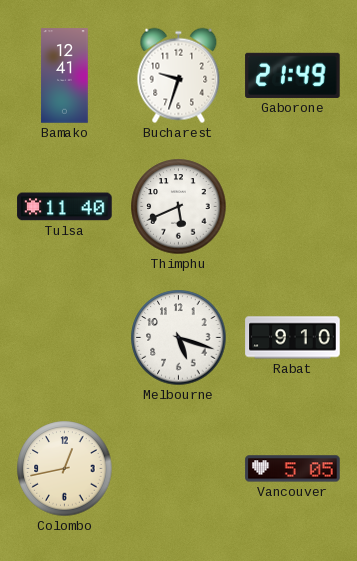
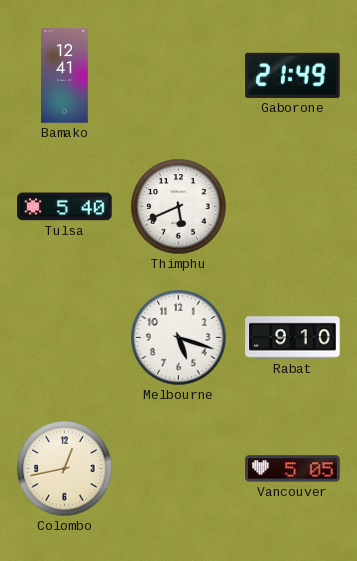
Bucharest: 9:33 -> none
Tulsa: 11:40 -> 5:40
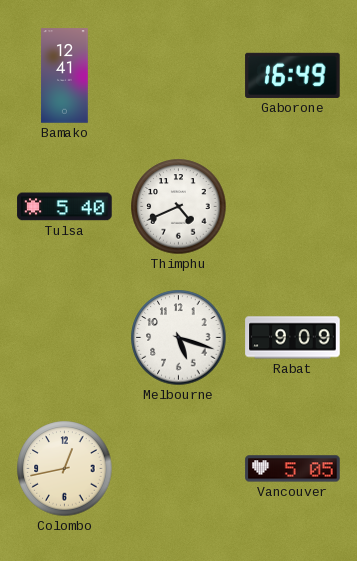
Gaborone: 21:49 -> 16:49
Thimphu: 5:41 -> 4:41
Rabat: 9:10 -> 9:09
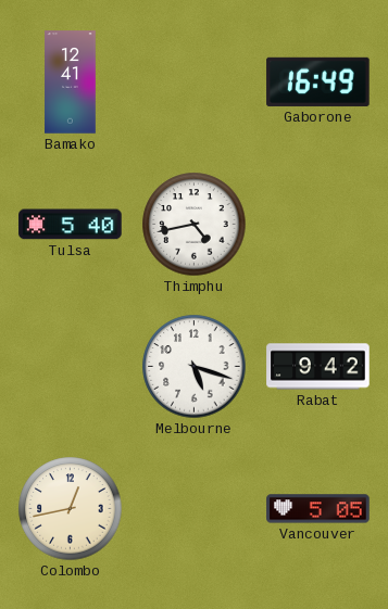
Thimphu: 4:41 -> 4:43
Rabat: 9:09 -> 9:42
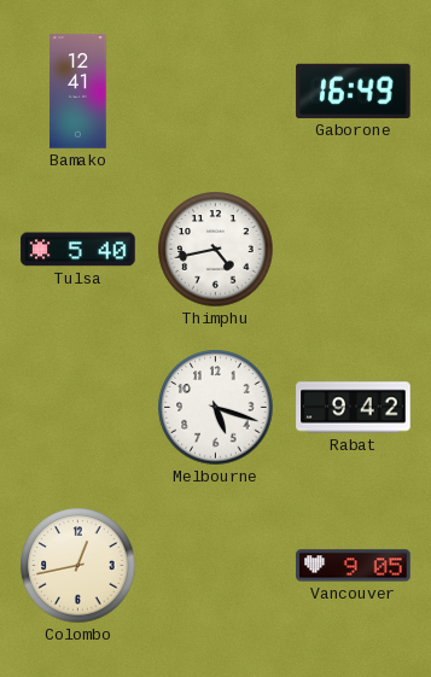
Vancouver: 5:05 -> 9:05
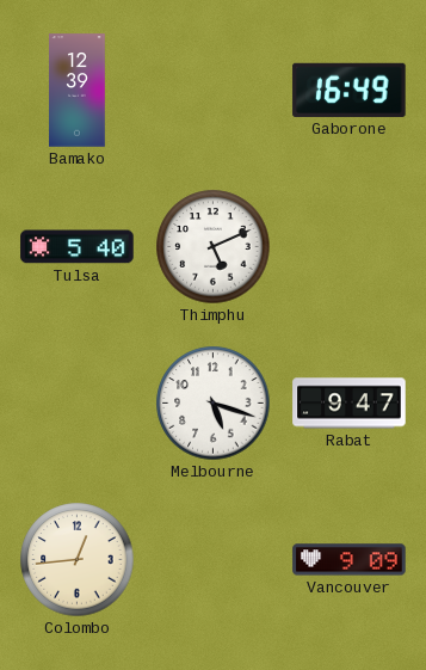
Bamako: 12:41 -> 12:39
Thimphu: 4:43 -> 5:11
Rabat: 9:42 -> 9:47
Colombo: 12:43 -> 12:44
Vancouver: 9:05 -> 9:09
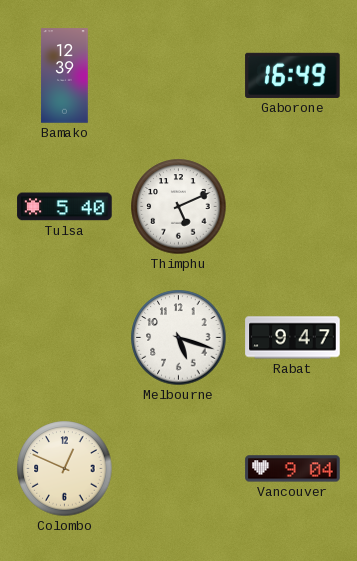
Colombo: 12:44 -> 12:49
Vancouver: 9:09 -> 9:04
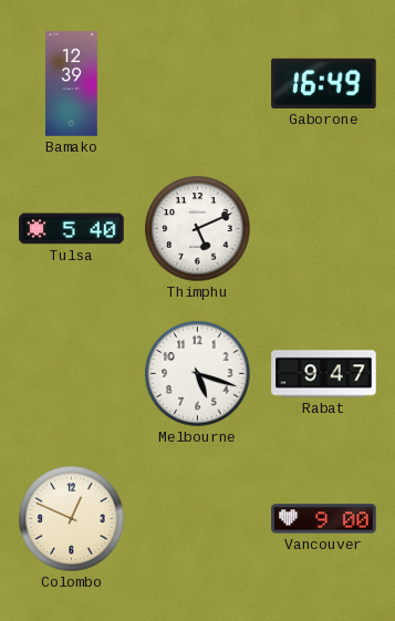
Vancouver: 9:04 -> 9:00
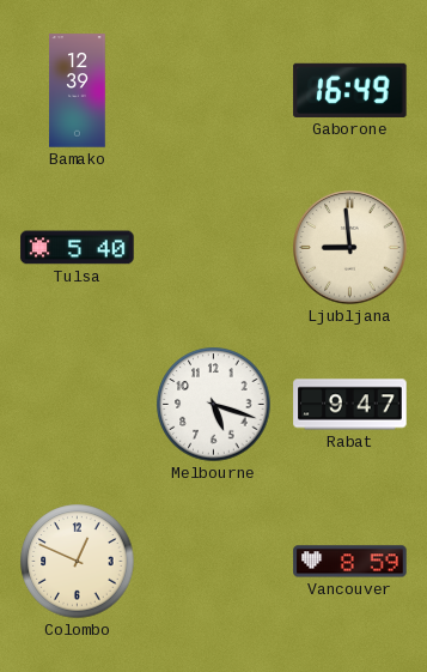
Thimphu: 5:11 -> none
Ljubljana: none -> 8:59
Vancouver: 9:00 -> 8:59
